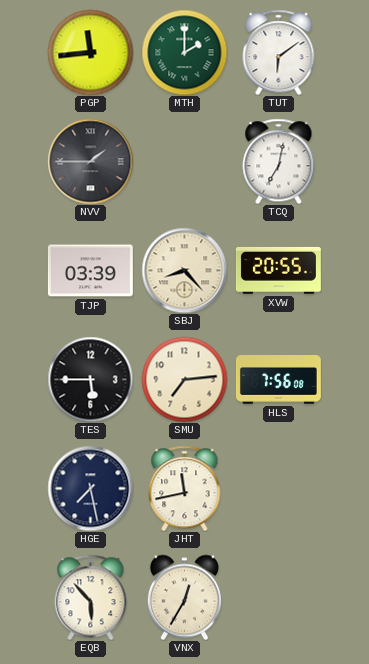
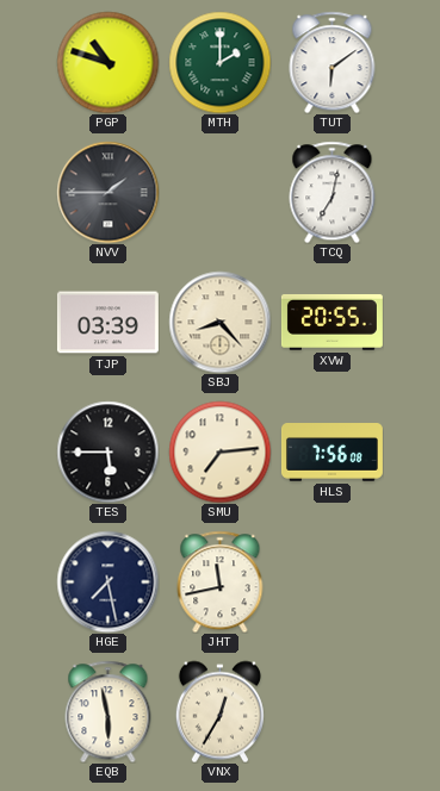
PGP: 11:44 -> 10:48
EQB: 5:53 -> 5:58
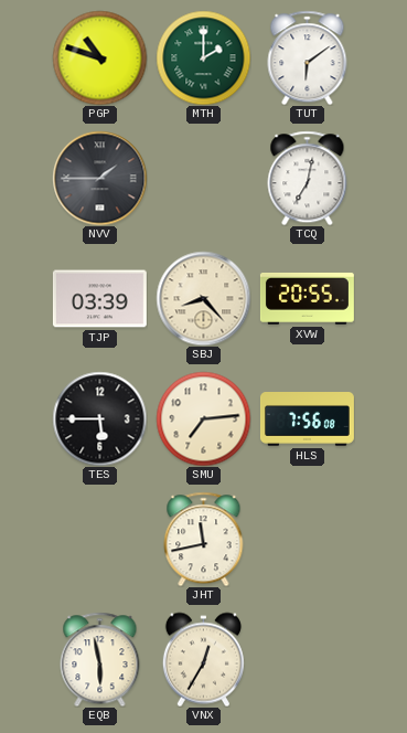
HGE: 7:28 -> none
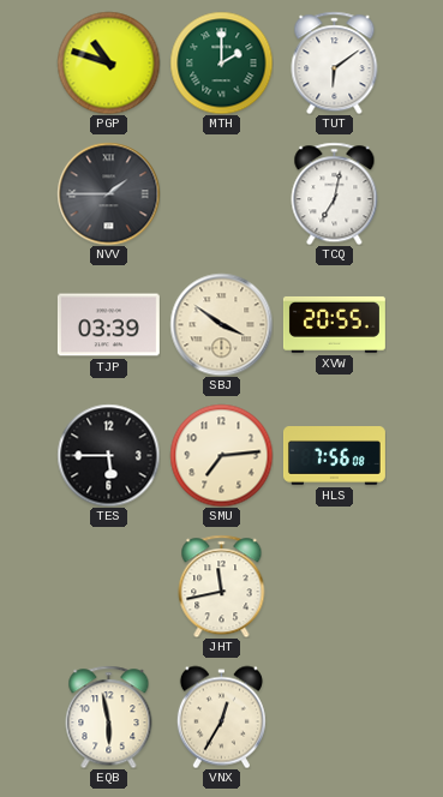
SBJ: 8:23 -> 3:51
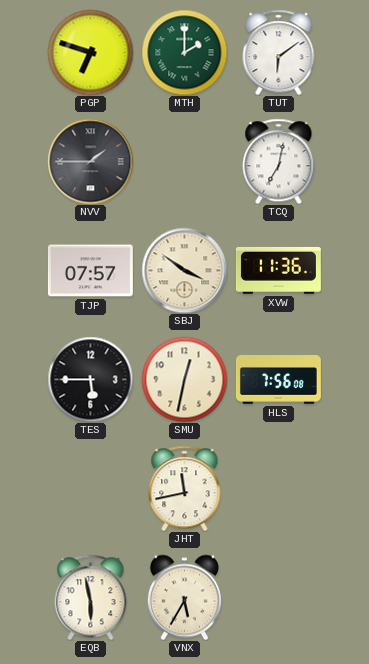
PGP: 10:48 -> 6:48
TJP: 03:39 -> 07:57
XVW: 20:55 -> 11:36
SMU: 7:14 -> 12:32
VNX: 12:35 -> 5:35
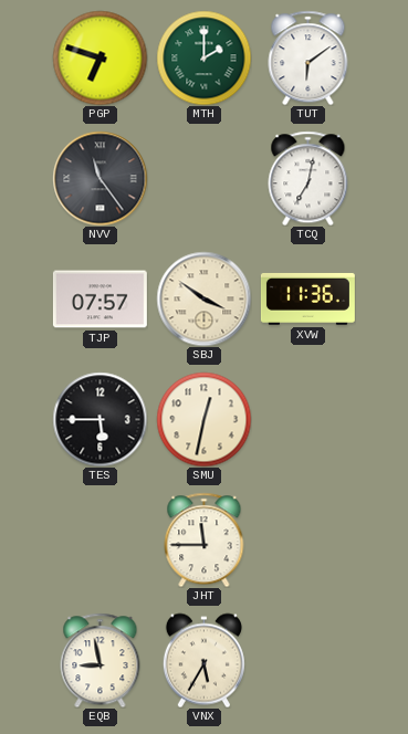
NVV: 1:45 -> 11:24
HLS: 7:56 -> none
JHT: 11:43 -> 11:45
EQB: 5:58 -> 8:58
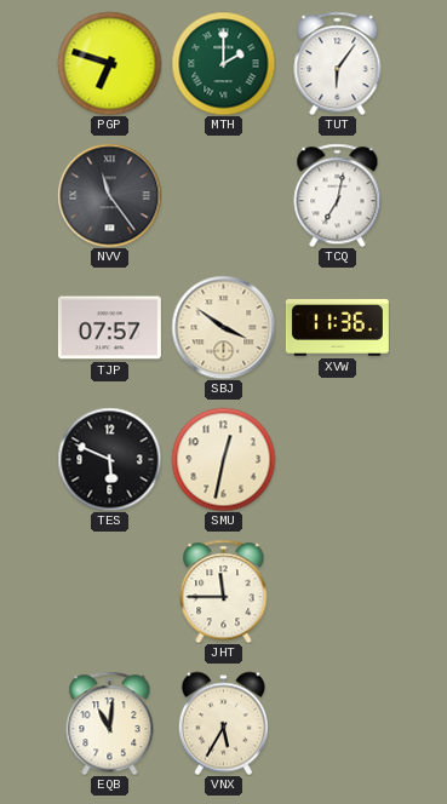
TUT: 6:09 -> 6:06
TES: 5:45 -> 5:49
EQB: 8:58 -> 11:01
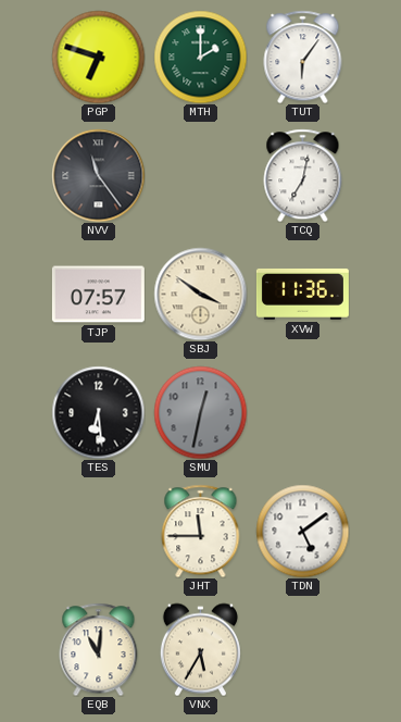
TES: 5:49 -> 6:29
SMU dial: cream -> grey
TDN: none -> 5:09
